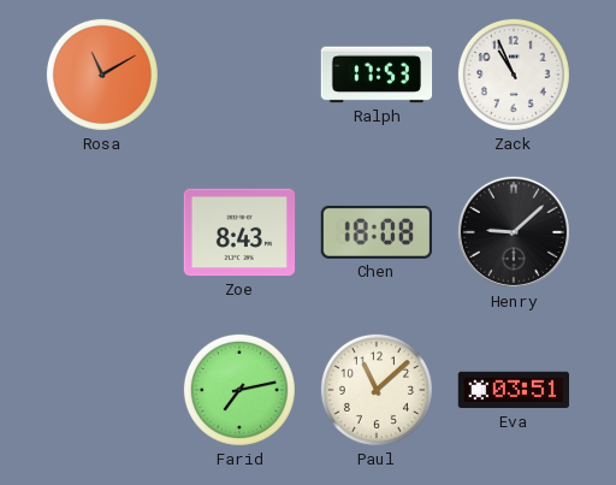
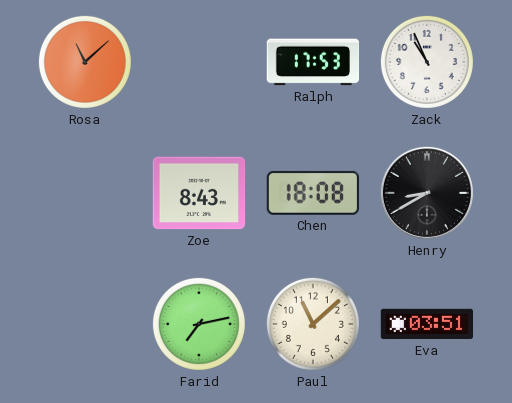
Rosa: 11:10 -> 11:08
Henry: 9:08 -> 8:40
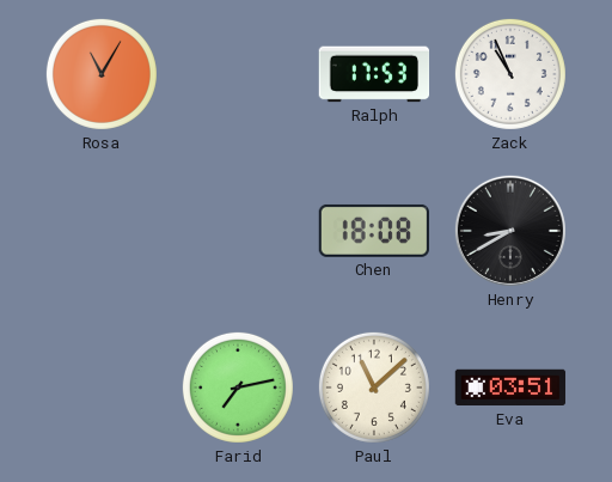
Rosa: 11:08 -> 11:05
Zoe: 8:43 -> none
